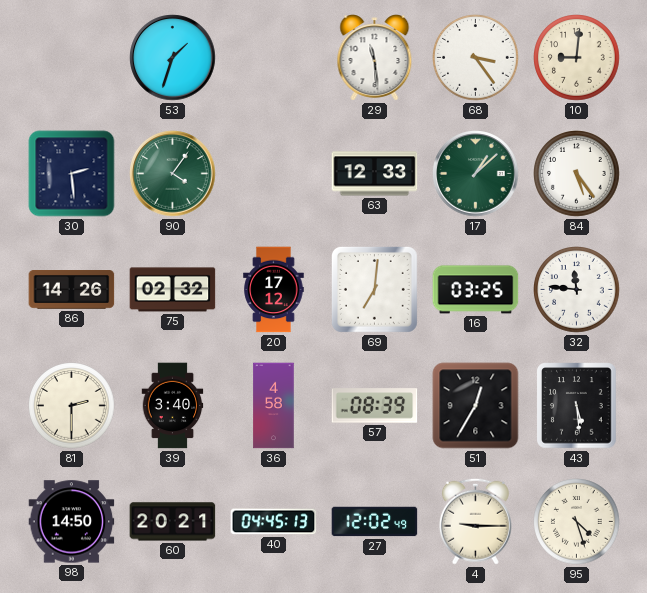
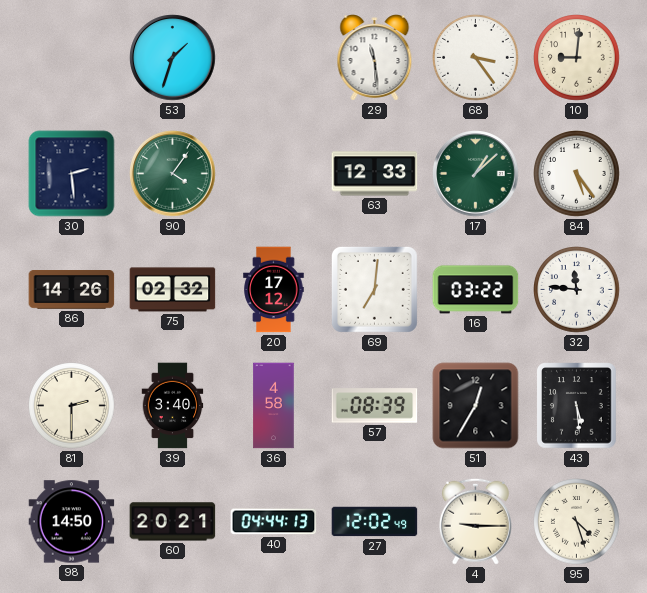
16: 03:25 -> 03:22
40: 04:45 -> 04:44
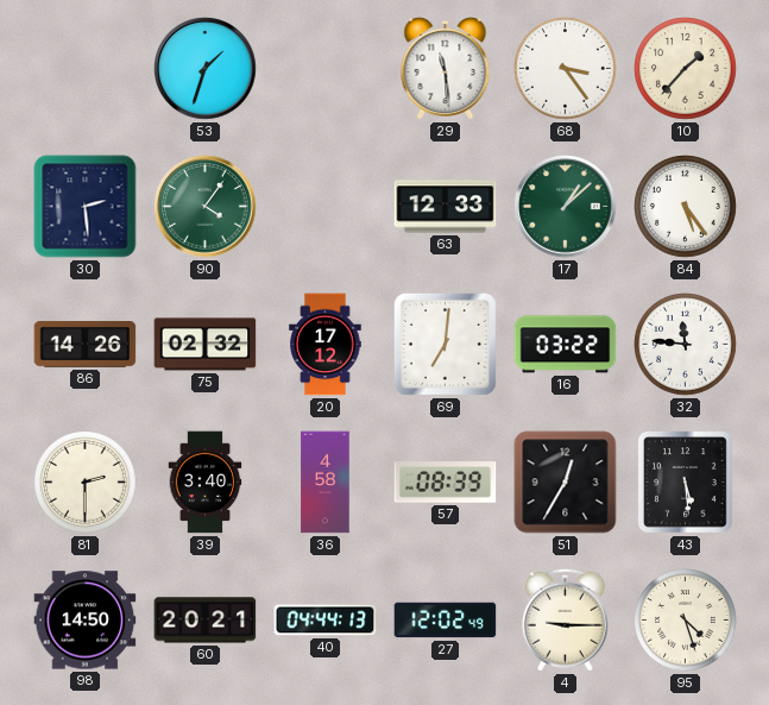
10: 9:01 -> 1:37
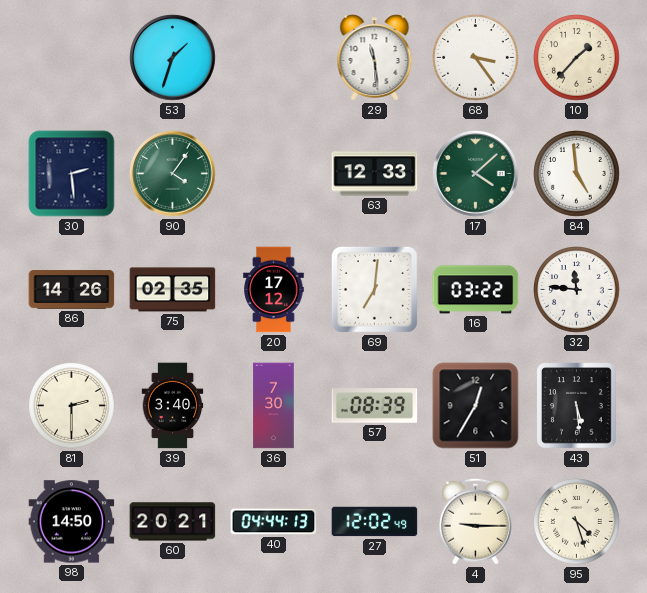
17: 1:08 -> 4:08
84: 5:24 -> 4:59
75: 02:32 -> 02:35
36: 4:58 -> 7:30
